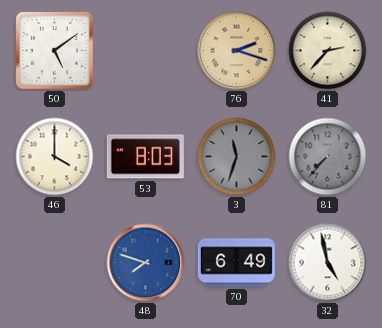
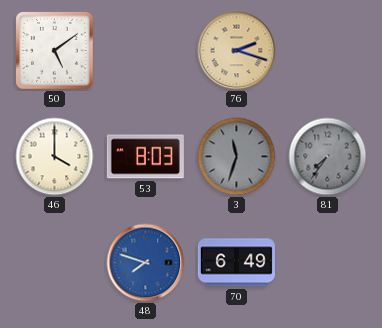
41: 2:37 -> none
81: 7:37 -> 7:36
32: 4:58 -> none
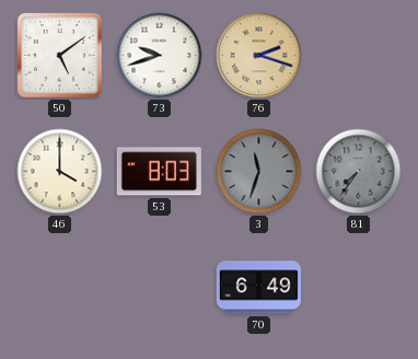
73: none -> 9:42
48: 7:48 -> none
